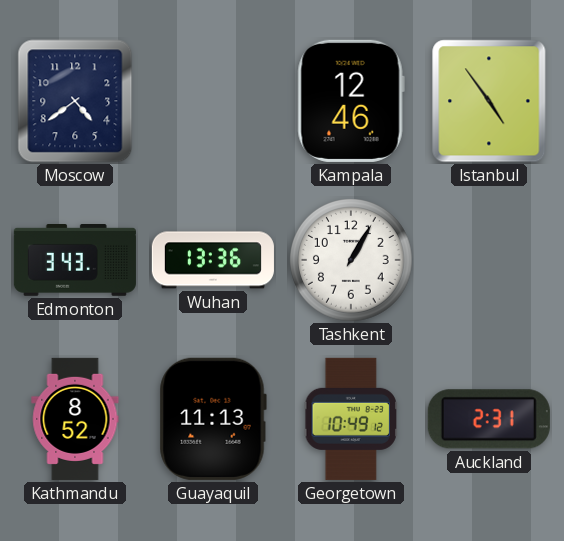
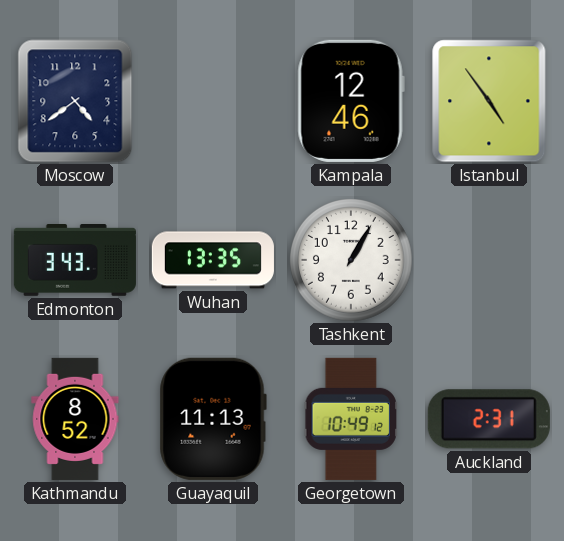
Wuhan: 13:36 -> 13:35
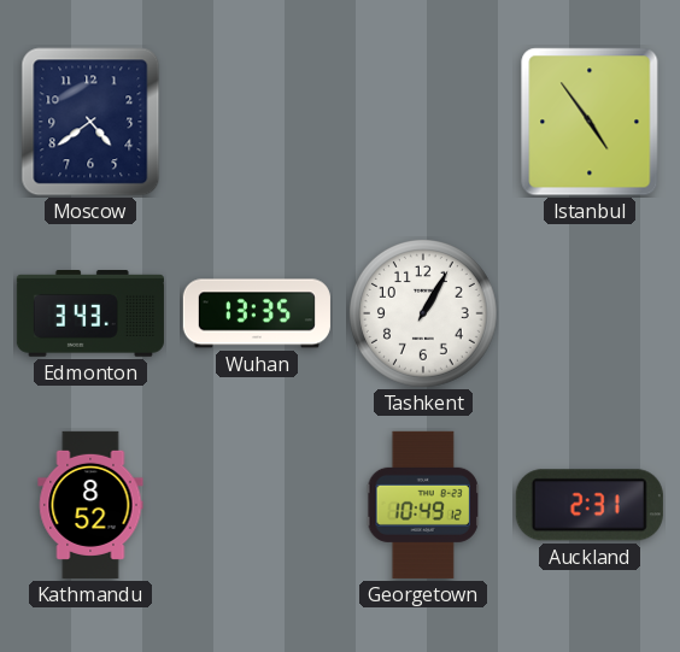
Kampala: 12:46 -> none
Guayaquil: 11:13 -> none
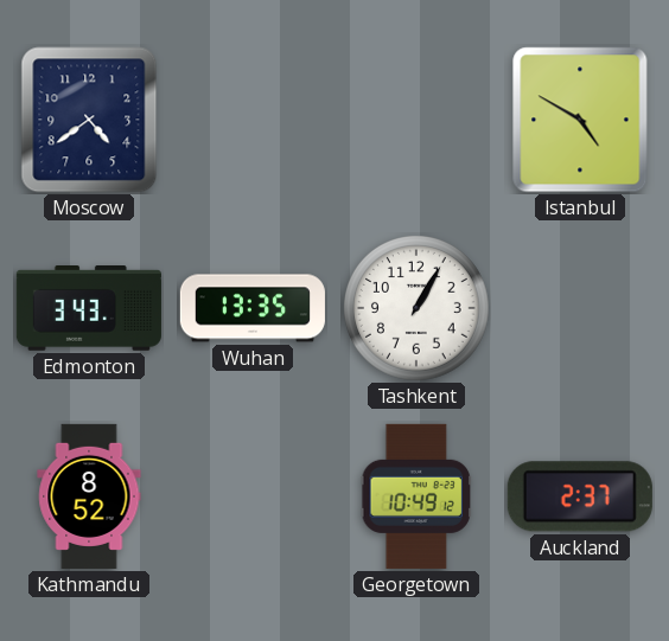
Istanbul: 4:54 -> 4:50
Auckland: 2:31 -> 2:37
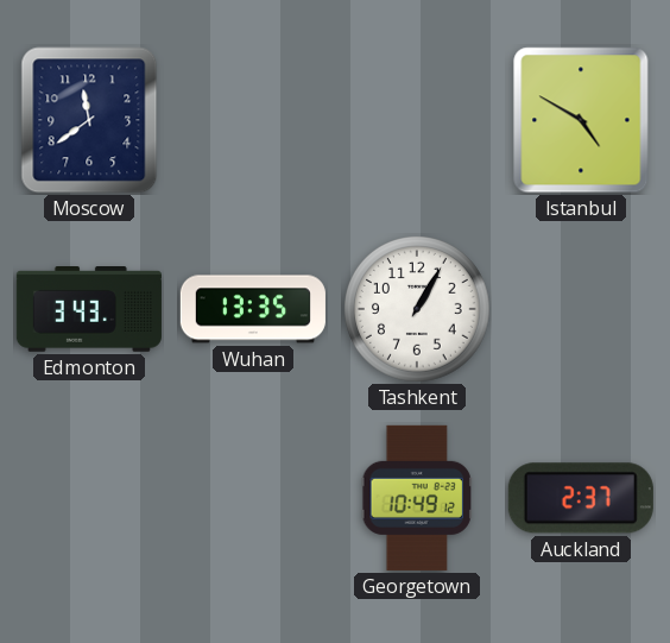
Moscow: 4:39 -> 11:39
Kathmandu: 8:52 -> none
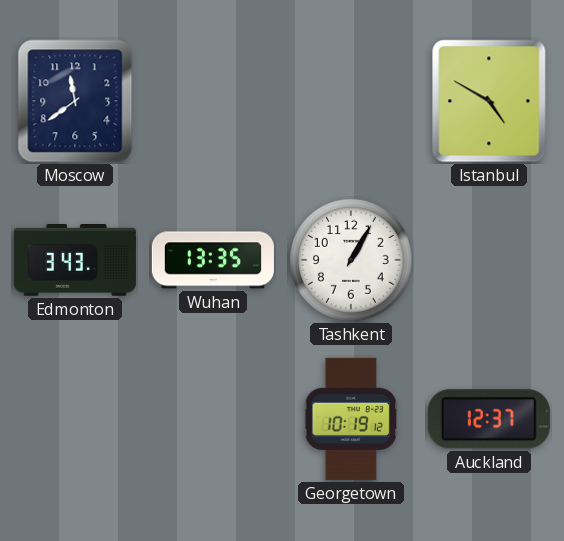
Georgetown: 10:49 -> 10:19
Auckland: 2:37 -> 12:37
